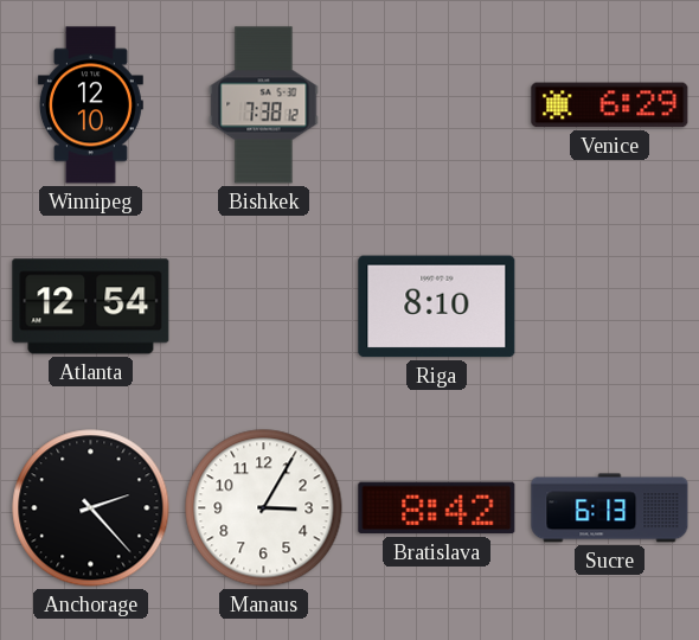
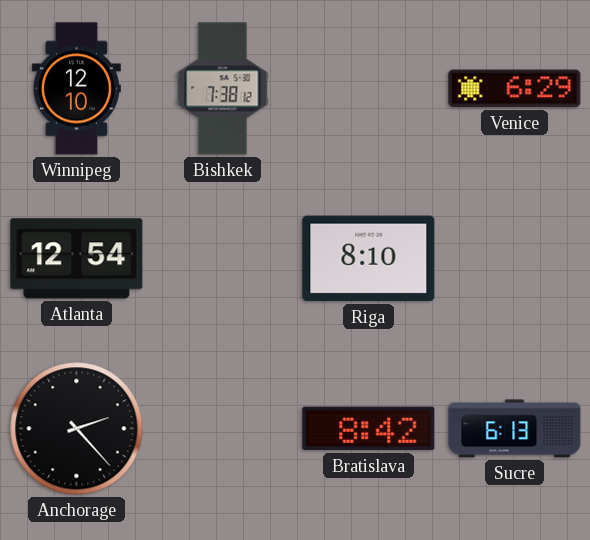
Manaus: 3:05 -> none
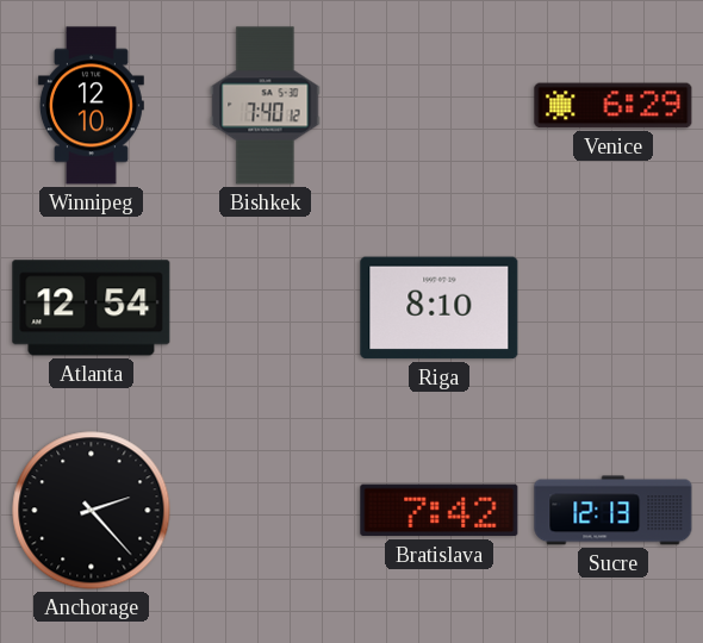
Bishkek: 7:38 -> 7:40
Bratislava: 8:42 -> 7:42
Sucre: 6:13 -> 12:13
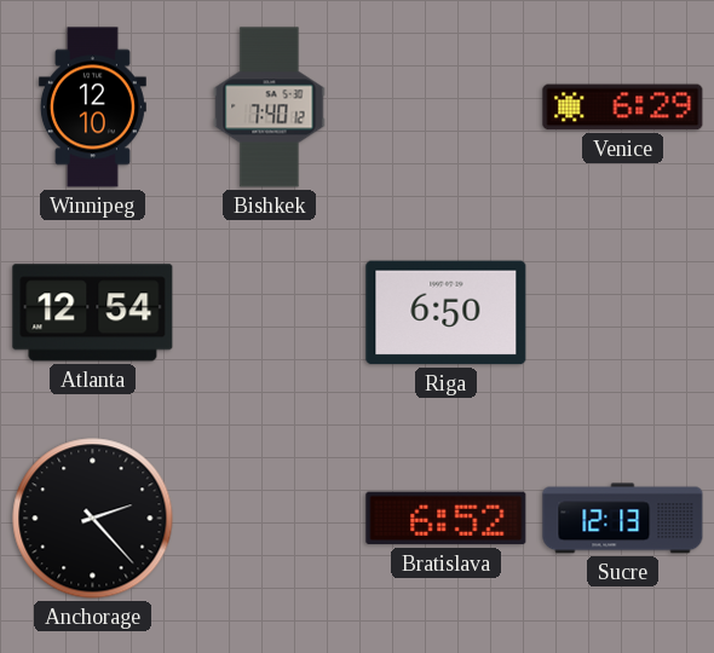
Riga: 8:10 -> 6:50
Bratislava: 7:42 -> 6:52
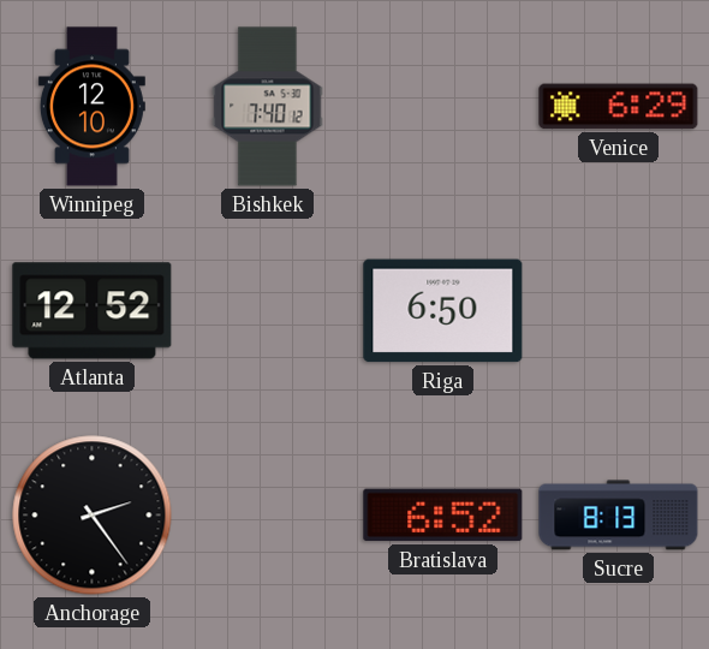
Atlanta: 12:54 -> 12:52
Anchorage: 2:23 -> 2:24
Sucre: 12:13 -> 8:13
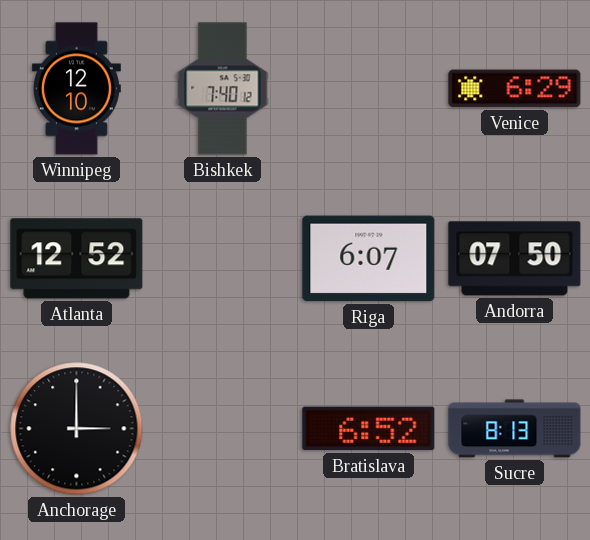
Riga: 6:50 -> 6:07
Andorra: none -> 07:50
Anchorage: 2:24 -> 3:00
